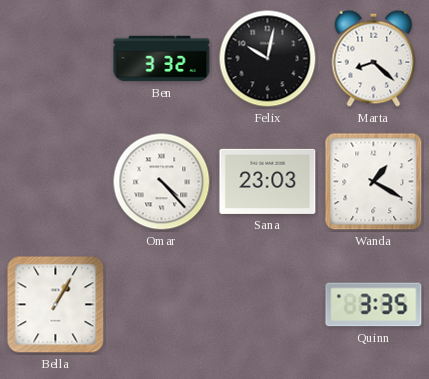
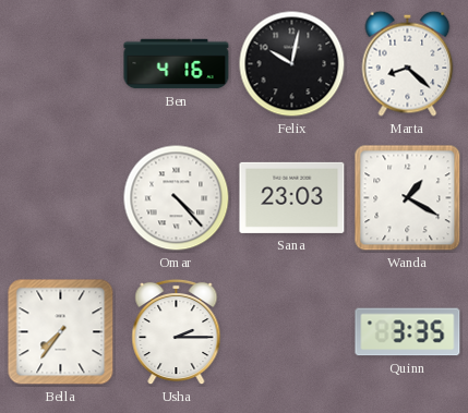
Ben: 3:32 -> 4:16
Bella: 1:05 -> 7:36
Usha: none -> 2:15
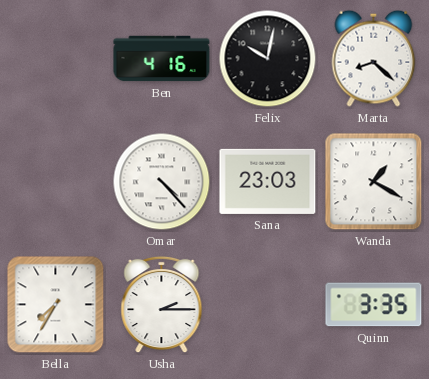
Bella: 7:36 -> 7:35
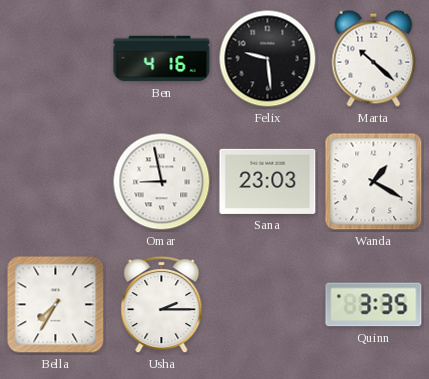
Felix: 10:02 -> 9:29
Marta: 8:22 -> 10:22
Omar: 4:23 -> 8:58
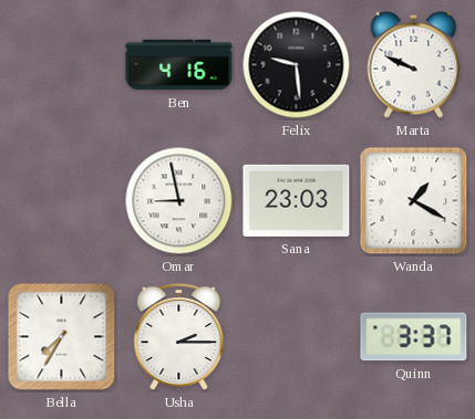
Marta: 10:22 -> 9:49
Quinn: 3:35 -> 3:37
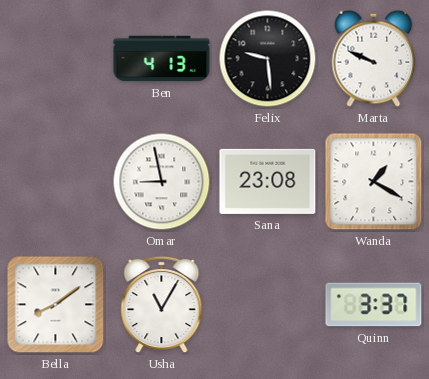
Ben: 4:16 -> 4:13
Sana: 23:03 -> 23:08
Bella: 7:35 -> 8:09
Usha: 2:15 -> 11:05
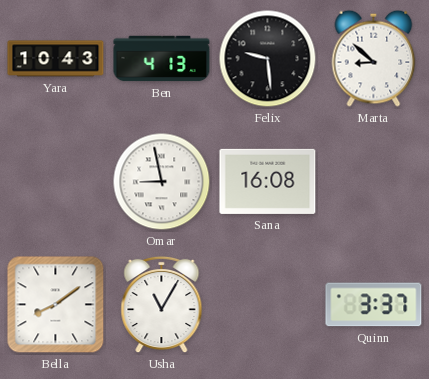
Yara: none -> 10:43
Marta: 9:49 -> 8:52
Sana: 23:08 -> 16:08
Wanda: 1:20 -> none
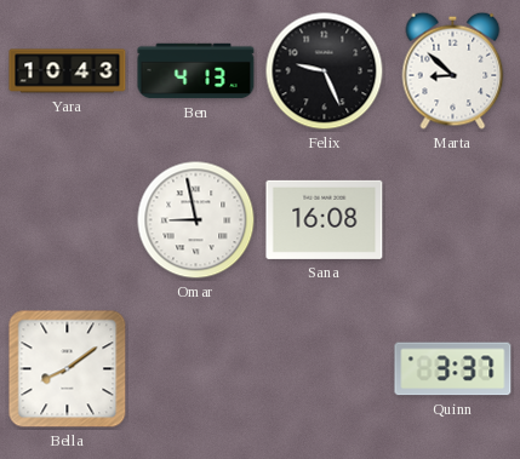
Felix: 9:29 -> 9:26
Usha: 11:05 -> none
